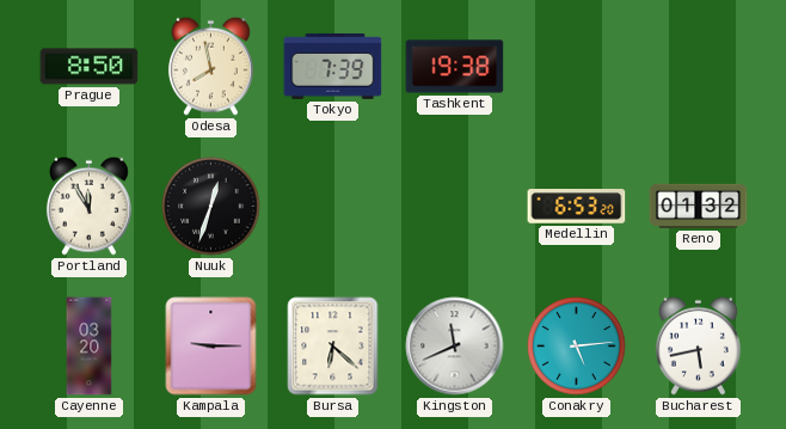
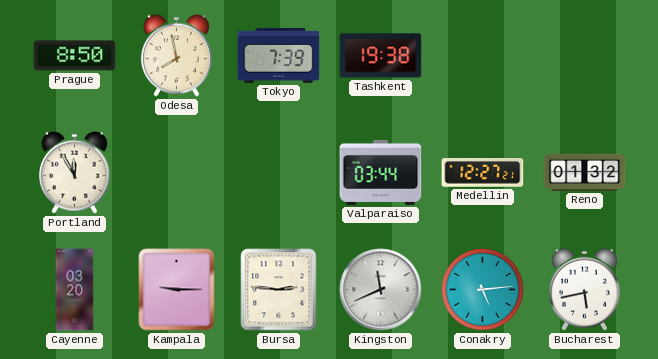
Nuuk: 12:33 -> none
Valparaiso: none -> 03:44
Medellin: 6:53 -> 12:27
Bursa: 6:22 -> 2:46
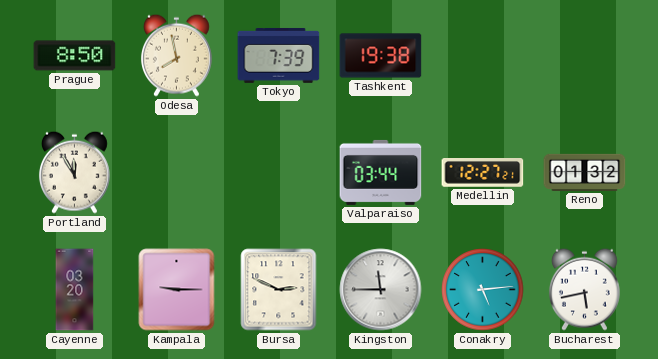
Bursa: 2:46 -> 2:49
Kingston: 11:41 -> 11:45
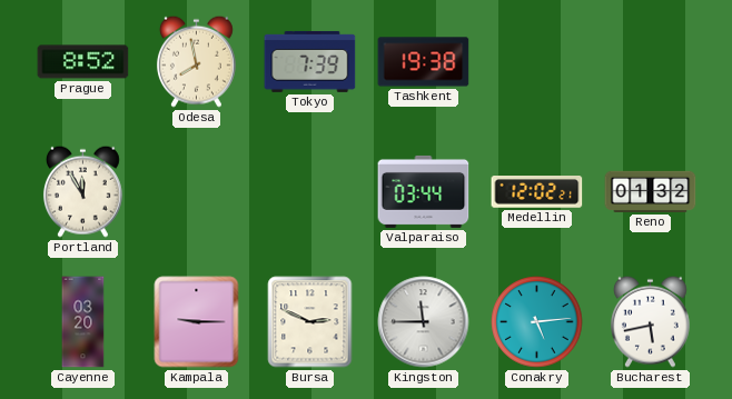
Prague: 8:50 -> 8:52
Medellin: 12:27 -> 12:02
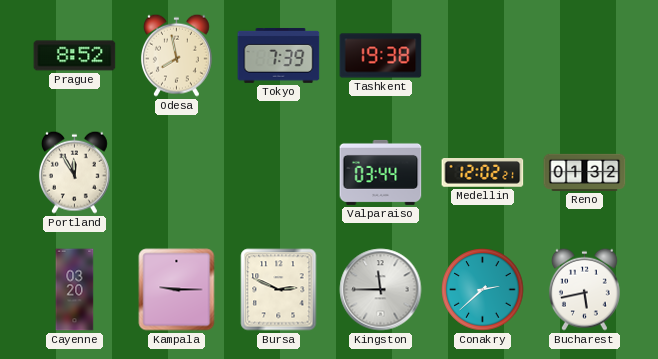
Conakry: 5:14 -> 2:38
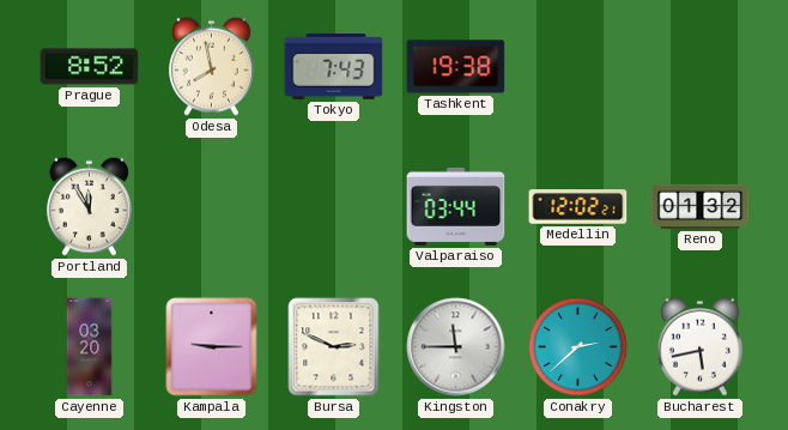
Tokyo: 7:39 -> 7:43
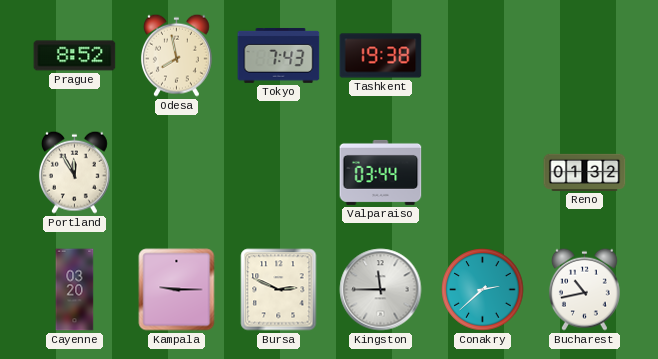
Medellin: 12:02 -> none
Bucharest: 5:43 -> 10:43
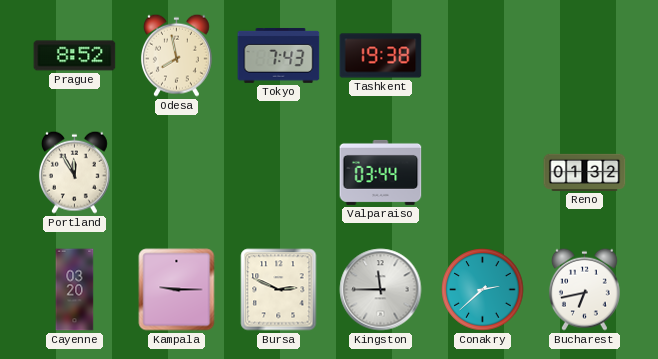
Bucharest: 10:43 -> 6:43
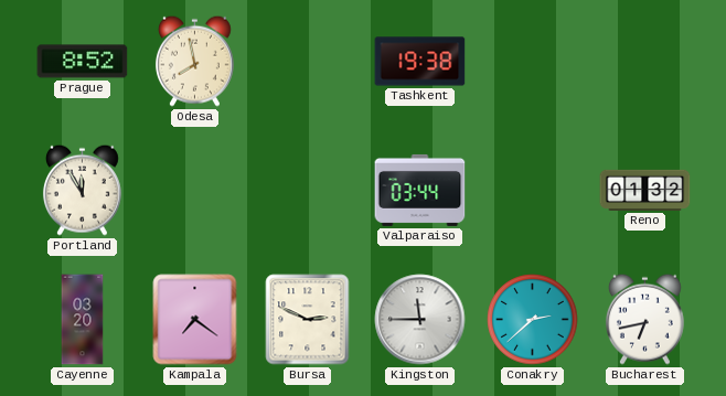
Tokyo: 7:43 -> none
Kampala: 9:15 -> 7:21
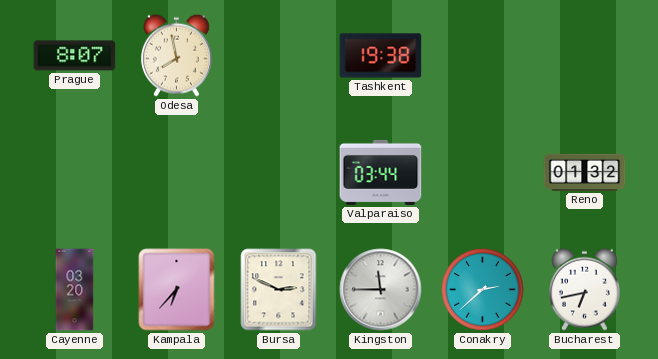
Prague: 8:52 -> 8:07
Portland: 11:55 -> none
Kampala: 7:21 -> 6:37
